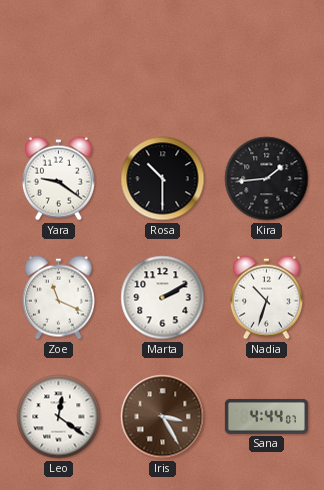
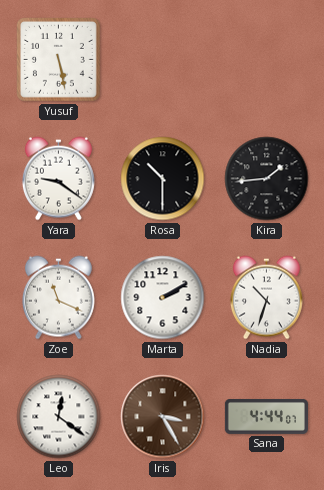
Yusuf: none -> 5:28
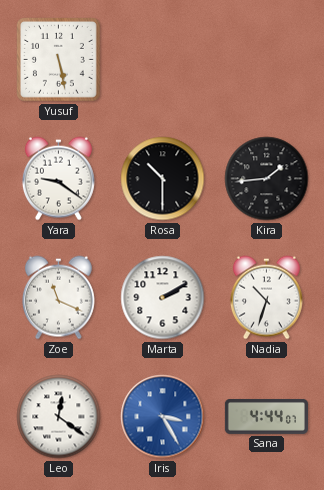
Iris dial: brown -> blue
